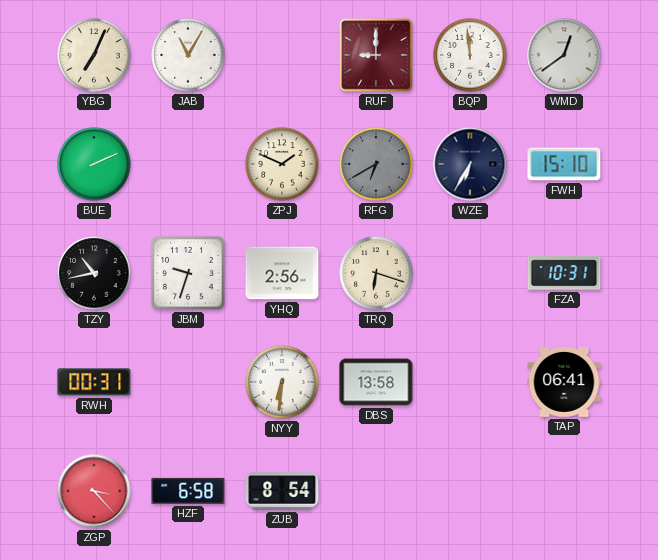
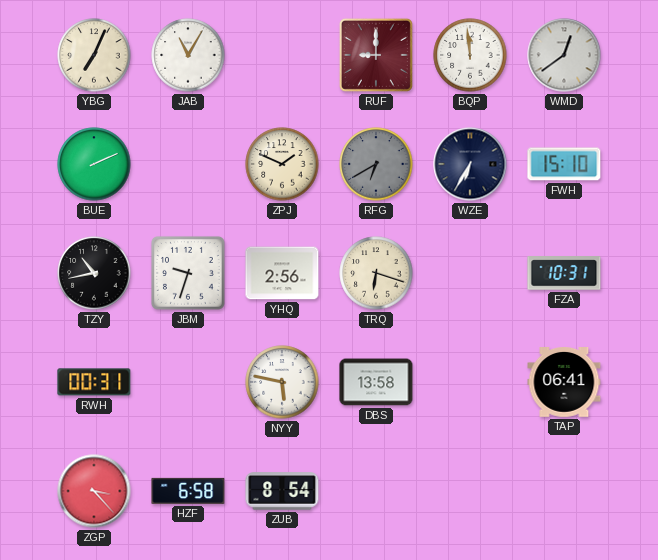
NYY: 6:31 -> 5:47
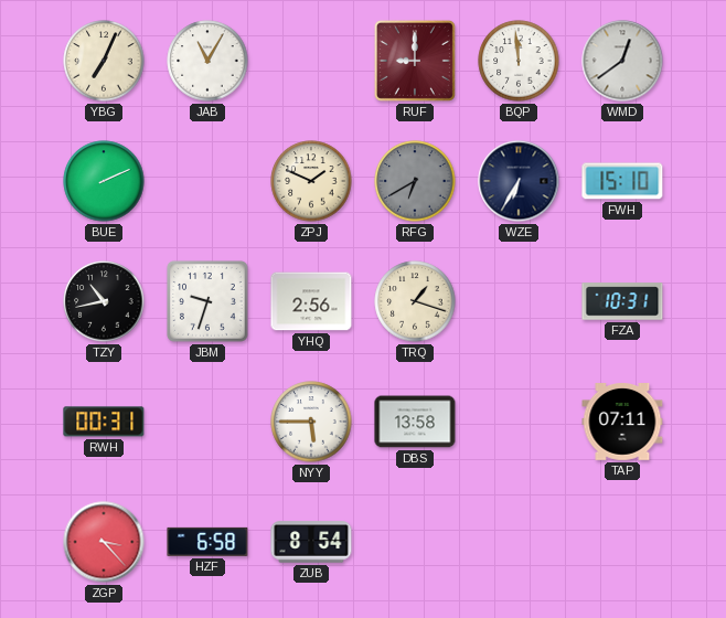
TRQ: 6:18 -> 1:18
NYY: 5:47 -> 5:45
TAP: 06:41 -> 07:11
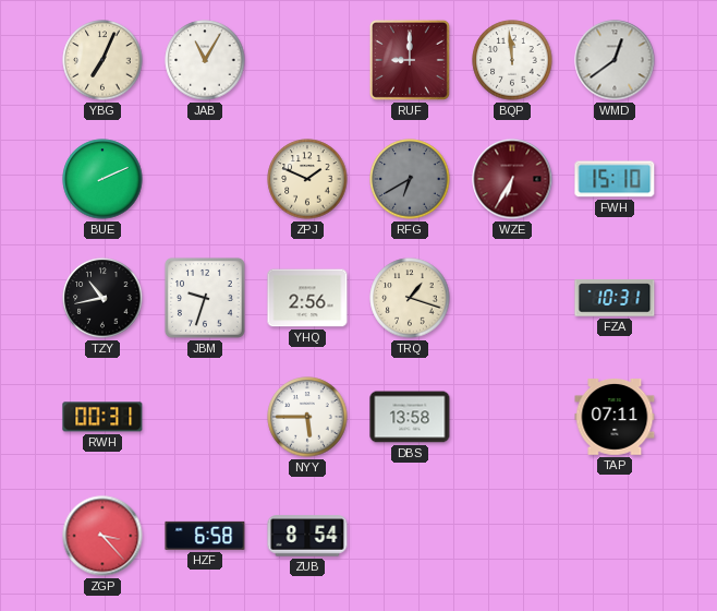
WZE dial: navy -> burgundy
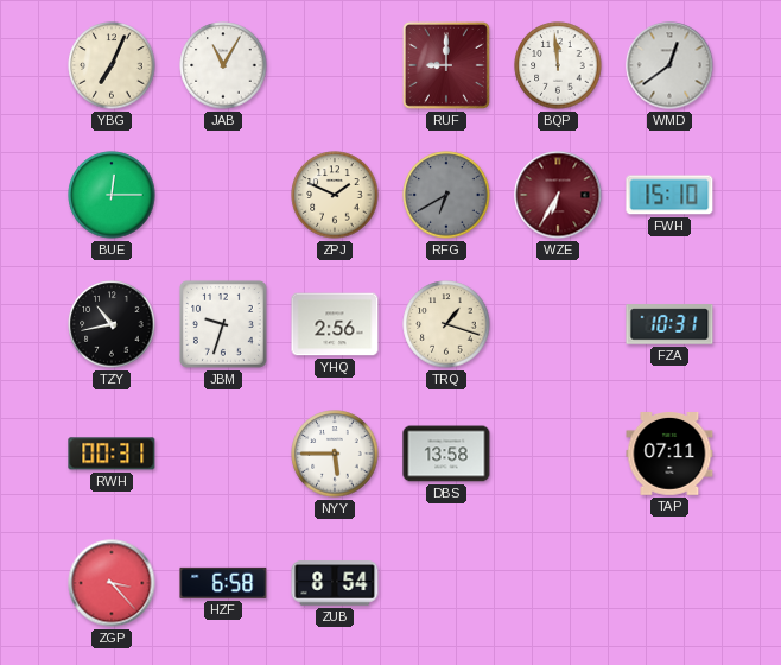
BUE: 2:11 -> 12:15
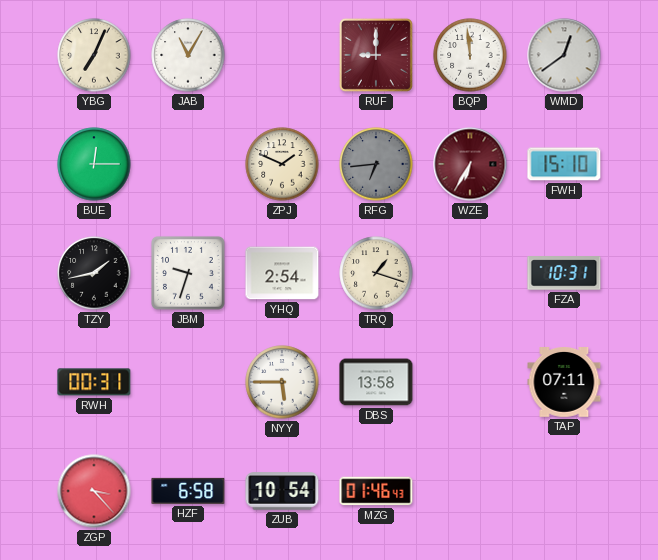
RFG: 6:40 -> 6:44
TZY: 10:43 -> 1:43
YHQ: 2:56 -> 2:54
ZUB: 8:54 -> 10:54
MZG: none -> 01:46
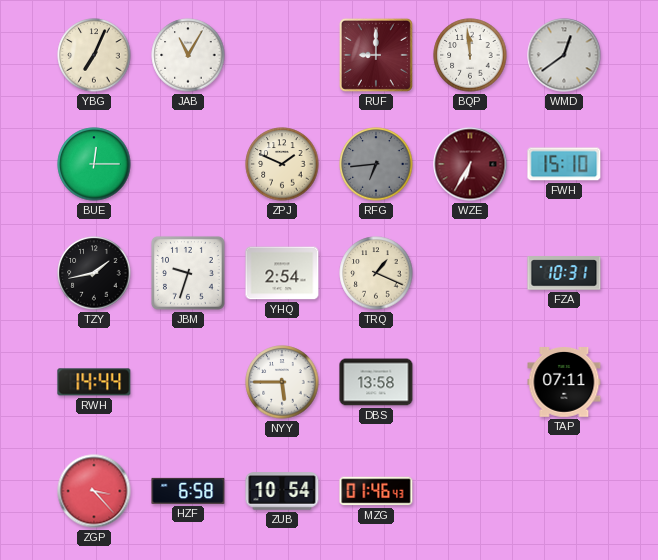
TRQ: 1:18 -> 1:19
RWH: 00:31 -> 14:44
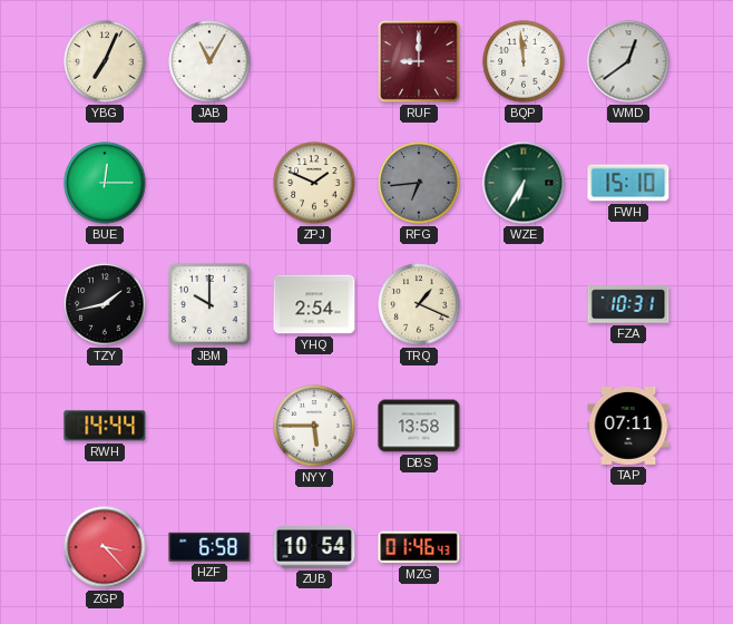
WZE dial: burgundy -> green
JBM: 9:33 -> 10:00
